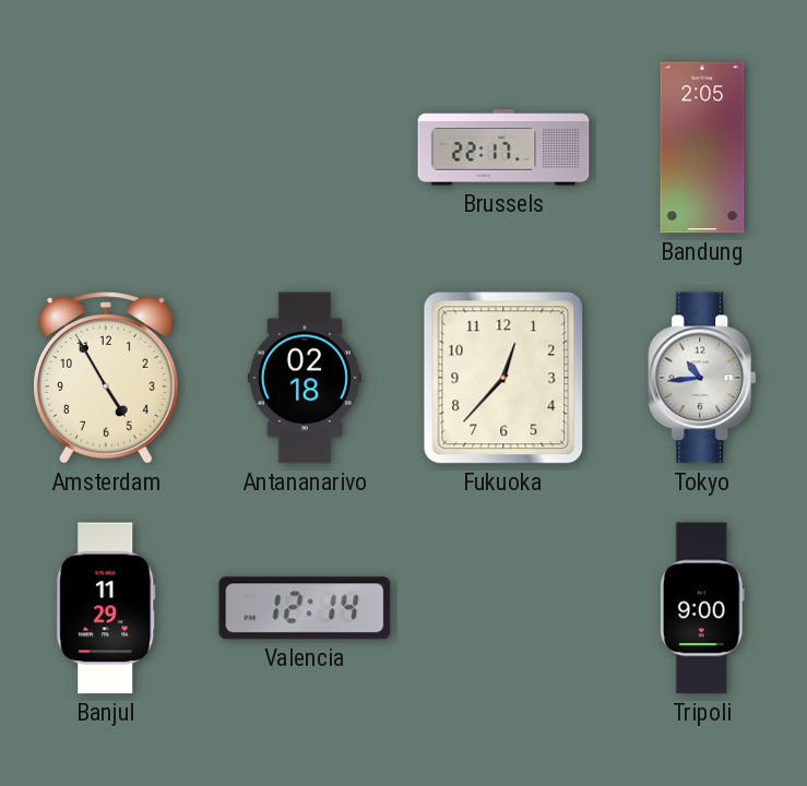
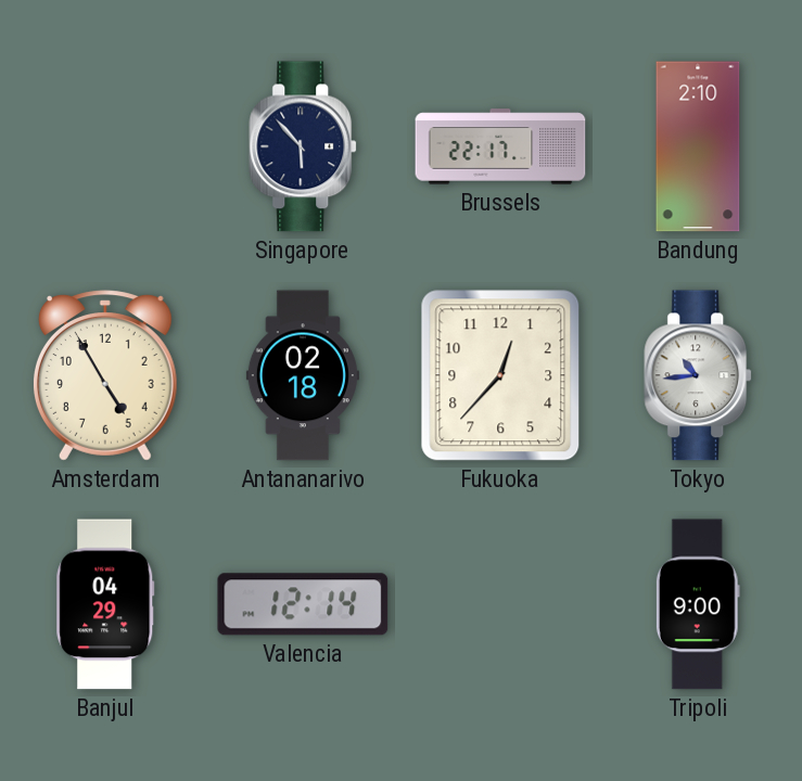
Singapore: none -> 5:53
Bandung: 2:05 -> 2:10
Banjul: 11:29 -> 04:29
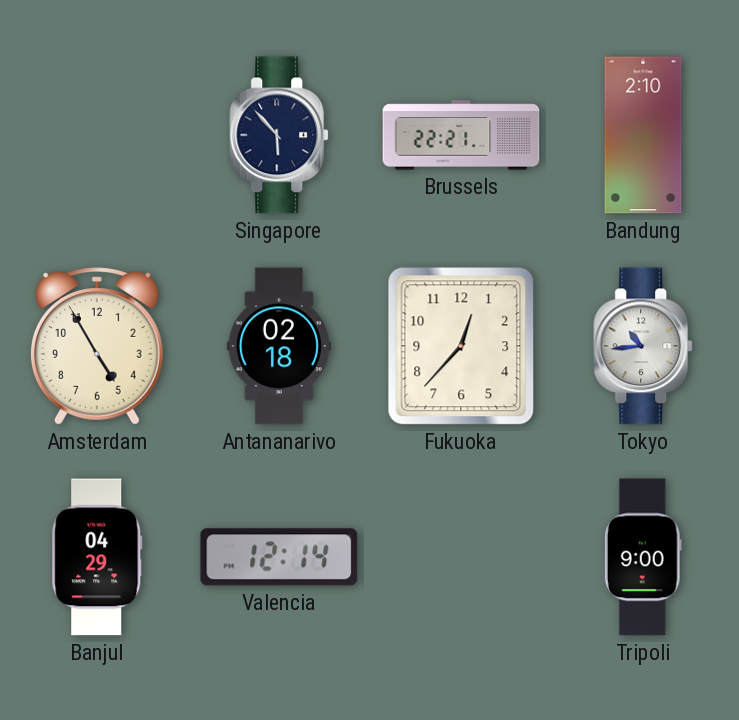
Brussels: 22:17 -> 22:21
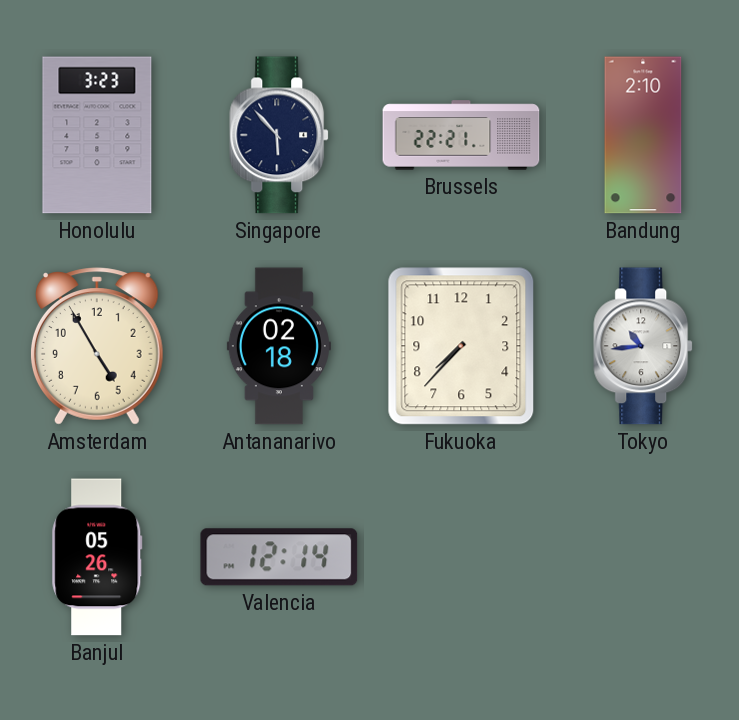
Honolulu: none -> 3:23
Fukuoka: 12:37 -> 7:37
Banjul: 04:29 -> 05:26
Tripoli: 9:00 -> none
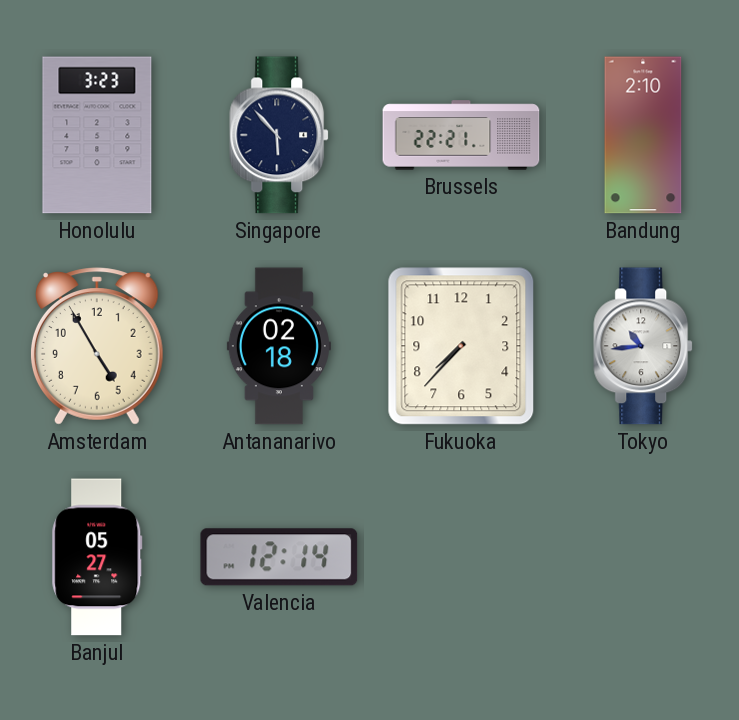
Banjul: 05:26 -> 05:27
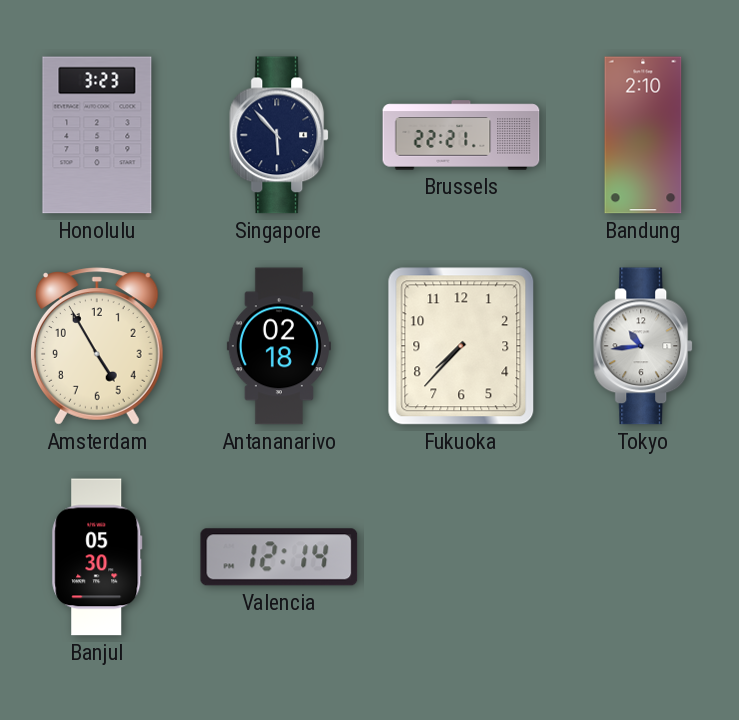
Banjul: 05:27 -> 05:30
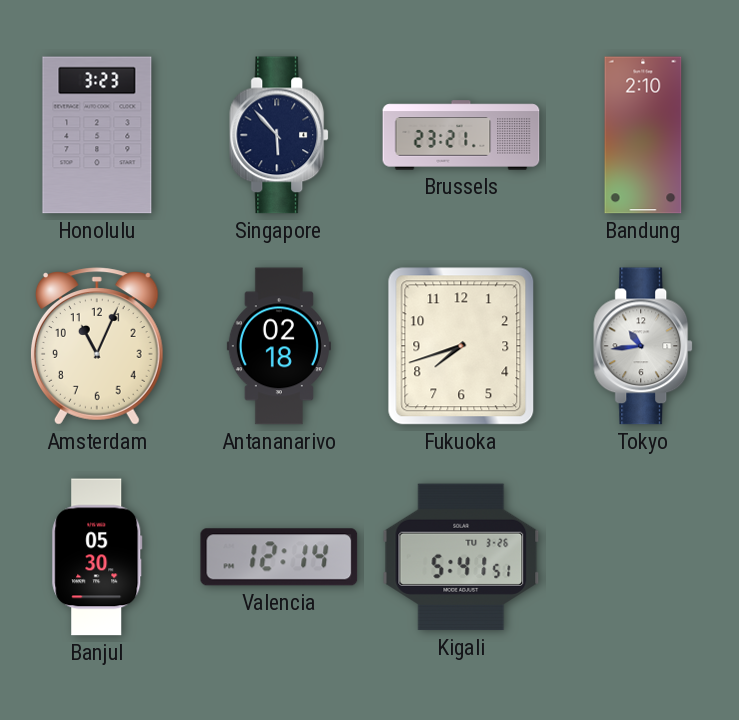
Brussels: 22:21 -> 23:21
Amsterdam: 4:55 -> 11:04
Fukuoka: 7:37 -> 7:42
Kigali: none -> 5:41
